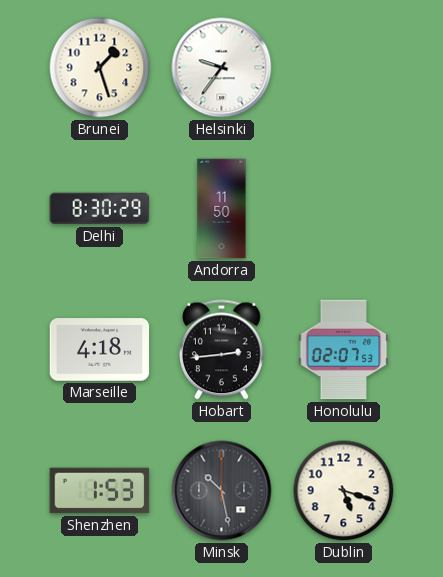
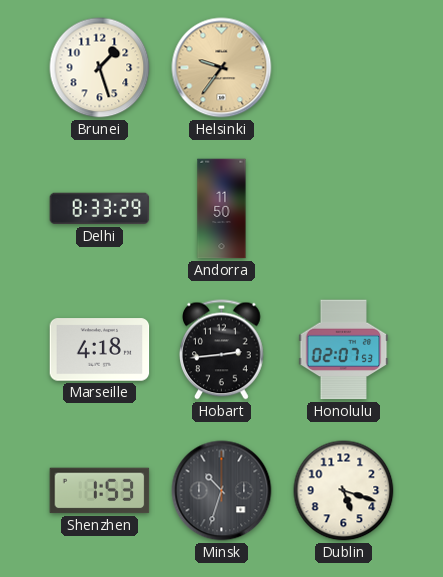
Helsinki dial: white -> champagne
Delhi: 8:30 -> 8:33
Minsk: 10:28 -> 10:33
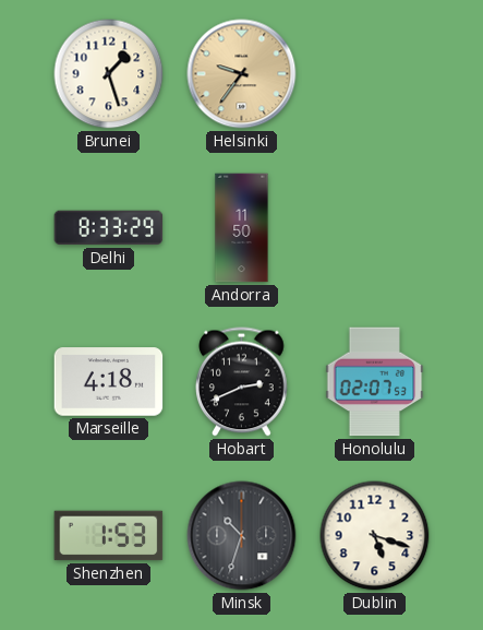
Hobart: 2:44 -> 2:41
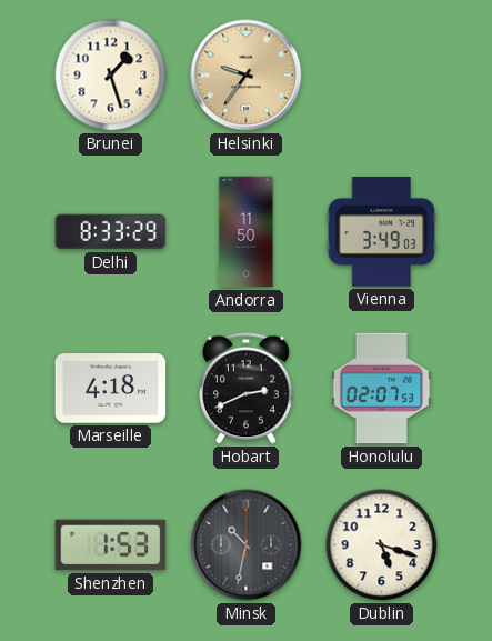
Vienna: none -> 3:49
Minsk: 10:33 -> 10:32
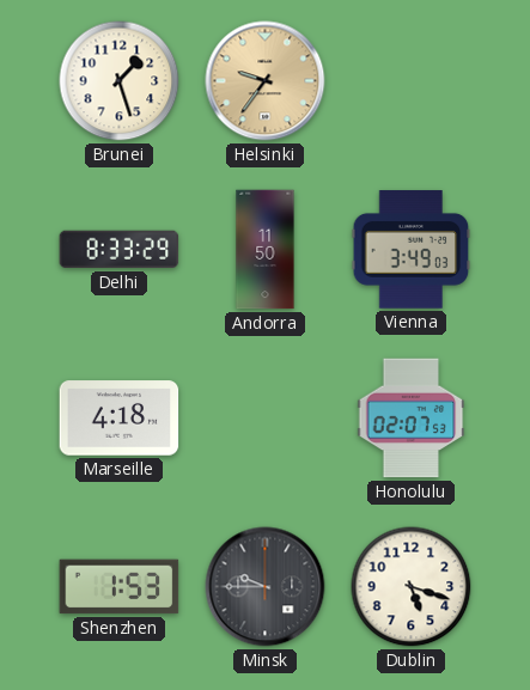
Hobart: 2:41 -> none
Minsk: 10:32 -> 9:45
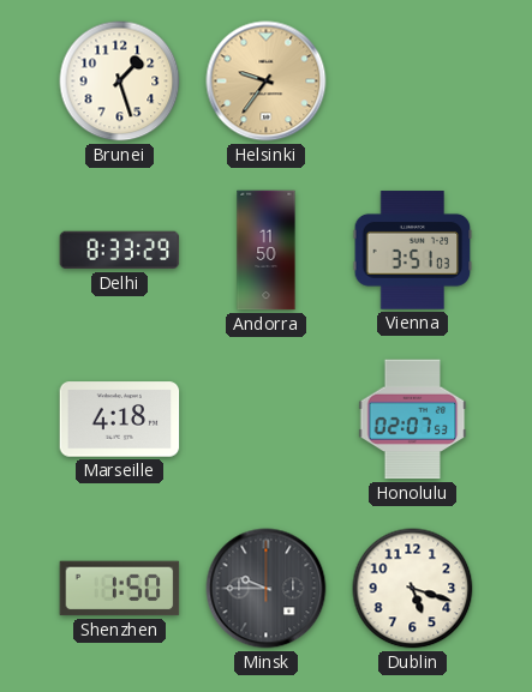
Vienna: 3:49 -> 3:51
Shenzhen: 1:53 -> 1:50
